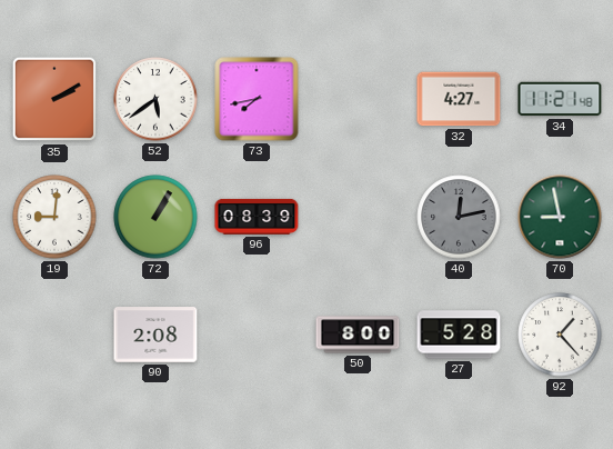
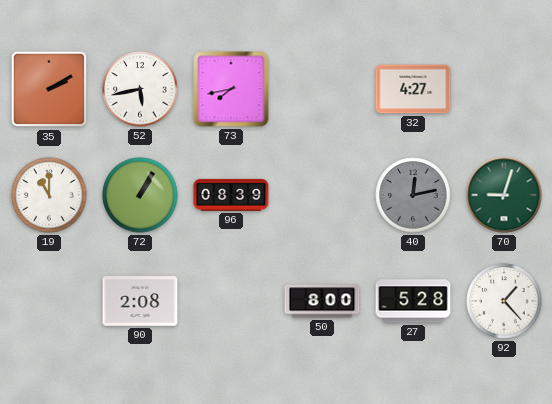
52: 5:39 -> 5:43
34: 11:21 -> none
19: 9:01 -> 11:00
70: 8:58 -> 9:03
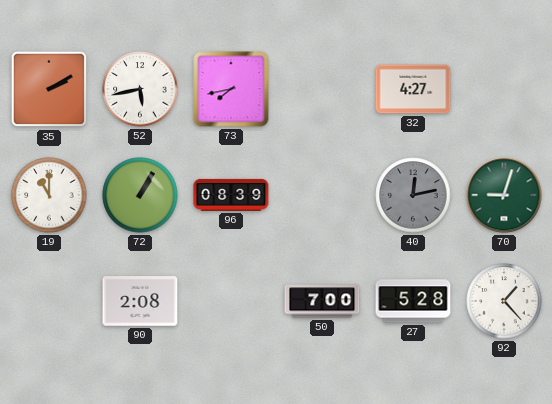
50: 8:00 -> 7:00
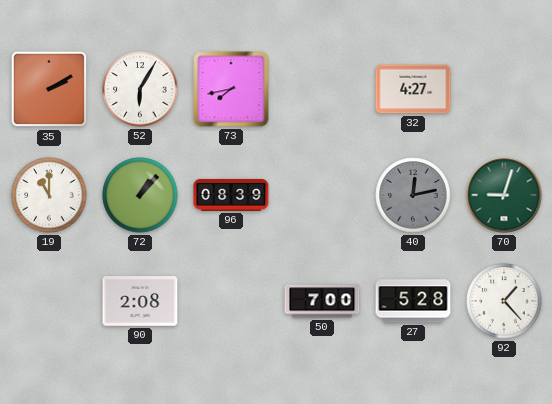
52: 5:43 -> 6:05
72: 1:05 -> 1:07
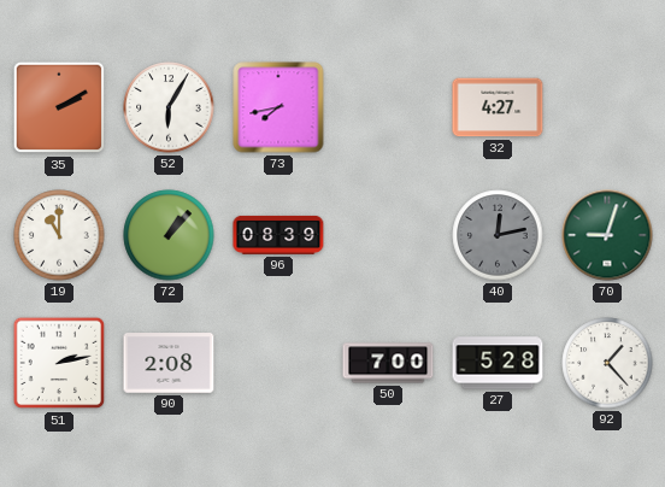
51: none -> 2:13
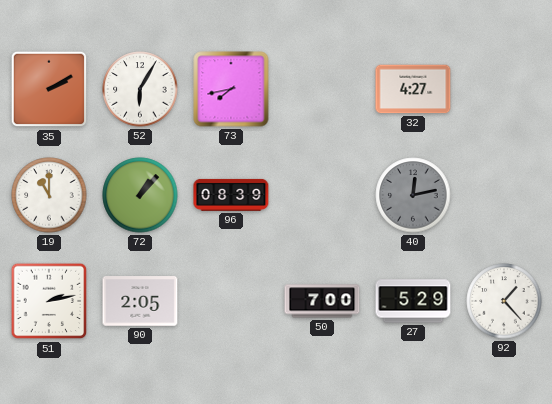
70: 9:03 -> none
90: 2:08 -> 2:05
27: 5:28 -> 5:29
